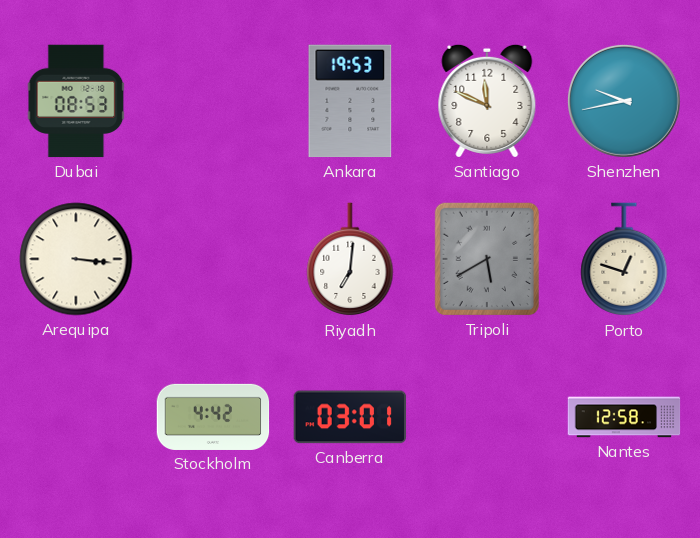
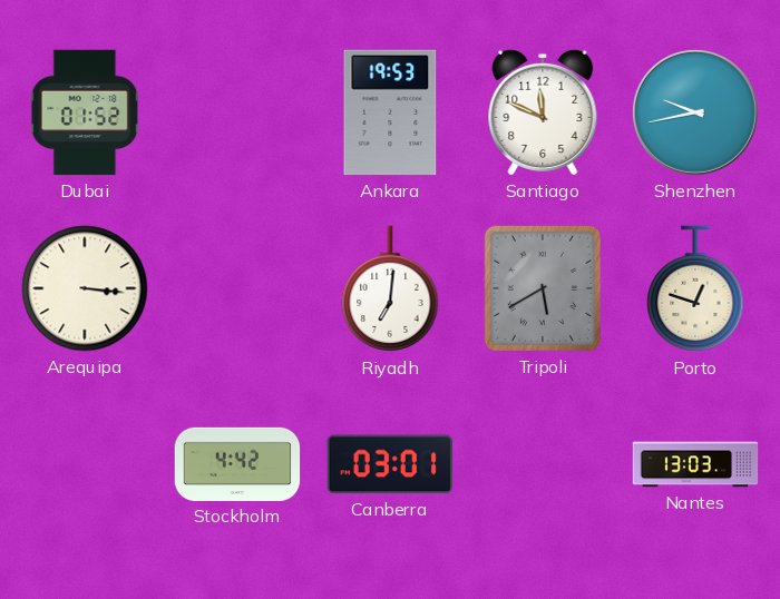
Dubai: 08:53 -> 01:52
Nantes: 12:58 -> 13:03
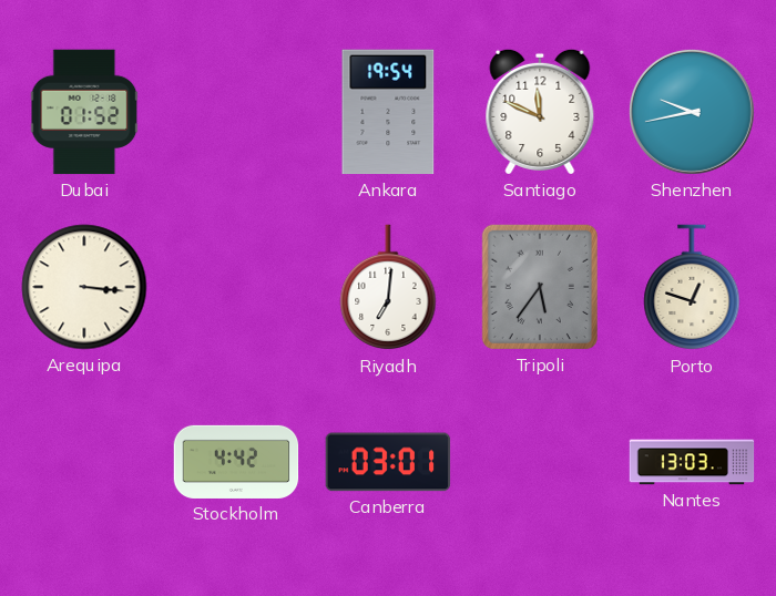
Ankara: 19:53 -> 19:54
Tripoli: 5:40 -> 5:36
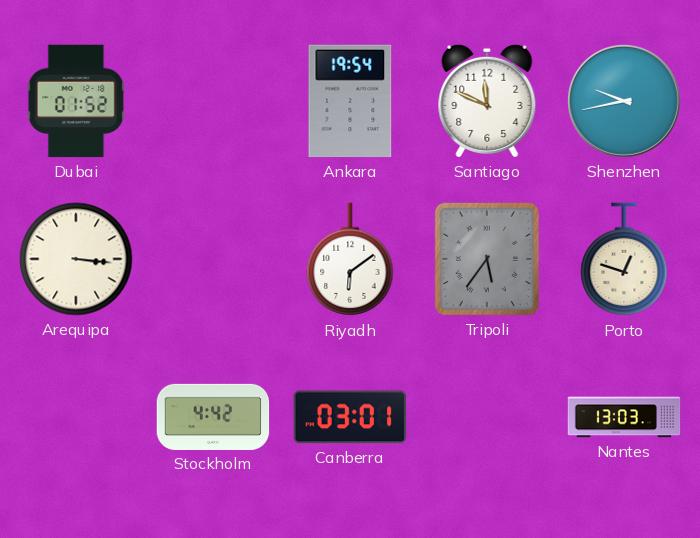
Riyadh: 7:01 -> 6:09
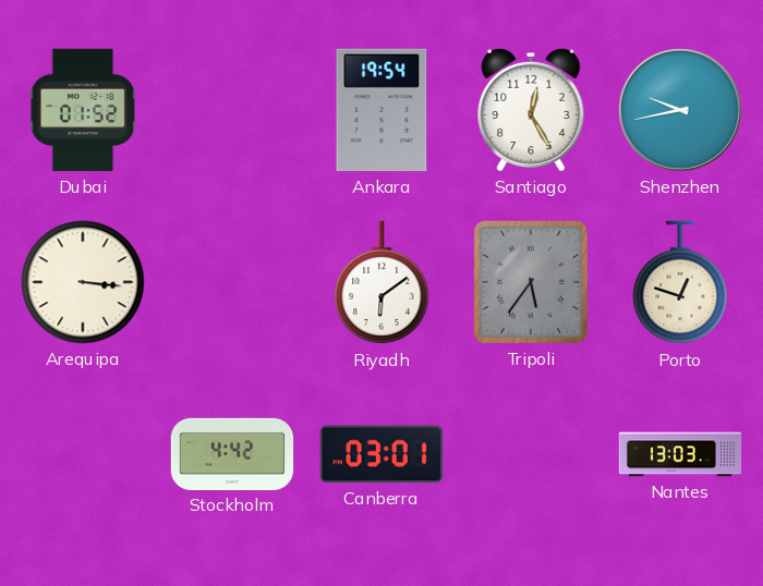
Santiago: 11:49 -> 12:25
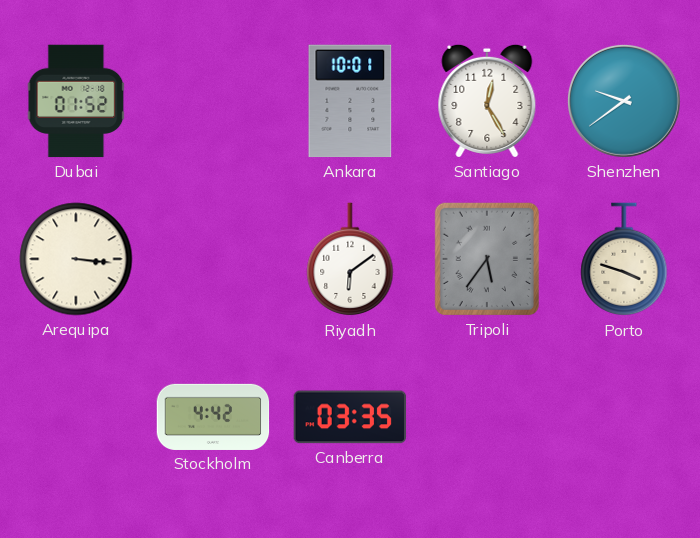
Ankara: 19:54 -> 10:01
Shenzhen: 9:43 -> 9:39
Porto: 12:48 -> 3:48
Canberra: 03:01 -> 03:35
Nantes: 13:03 -> none
